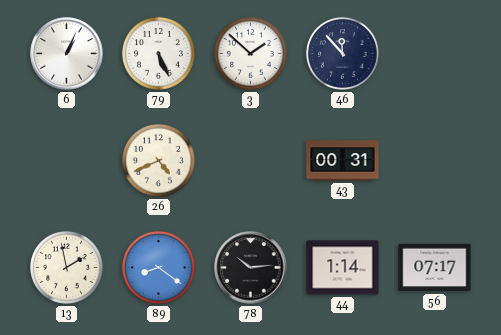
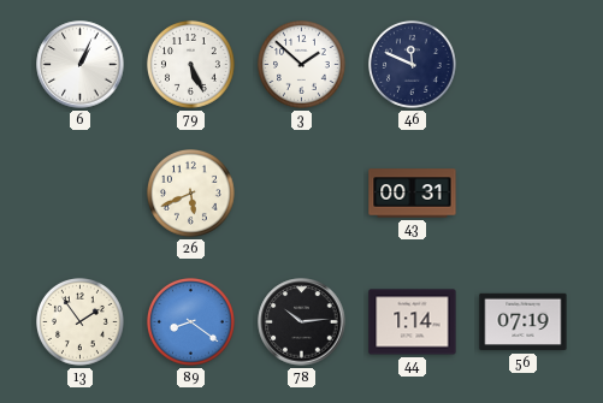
46: 11:53 -> 11:49
26: 4:41 -> 5:41
13: 1:58 -> 1:54
56: 07:17 -> 07:19
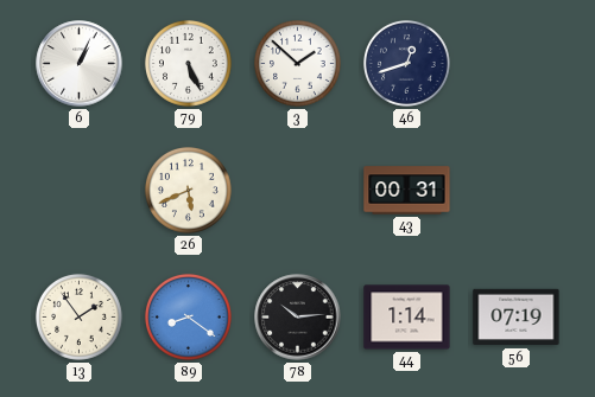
46: 11:49 -> 12:42
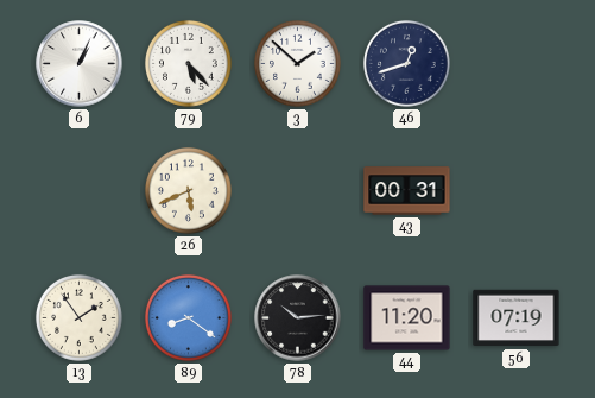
79: 5:26 -> 5:23
44: 1:14 -> 11:20
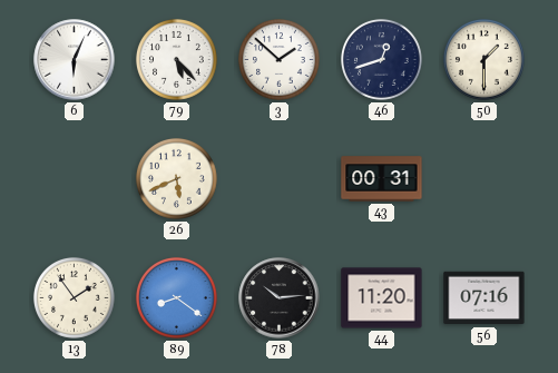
6: 1:04 -> 6:04
50: none -> 1:30
56: 07:19 -> 07:16
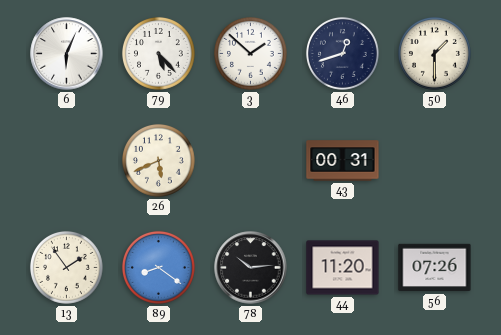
56: 07:16 -> 07:26
